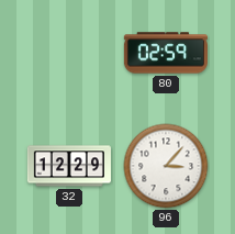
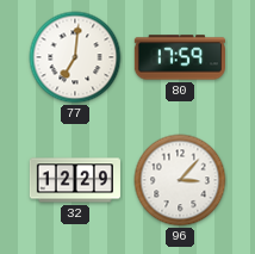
77: none -> 7:01
80: 02:59 -> 17:59
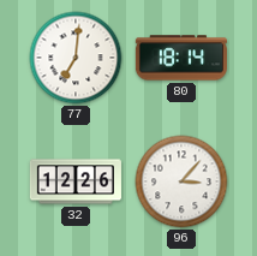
80: 17:59 -> 18:14
32: 12:29 -> 12:26
